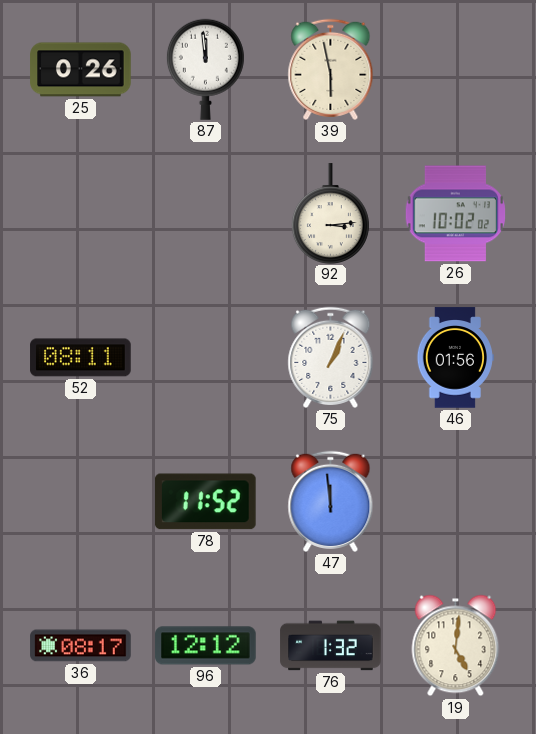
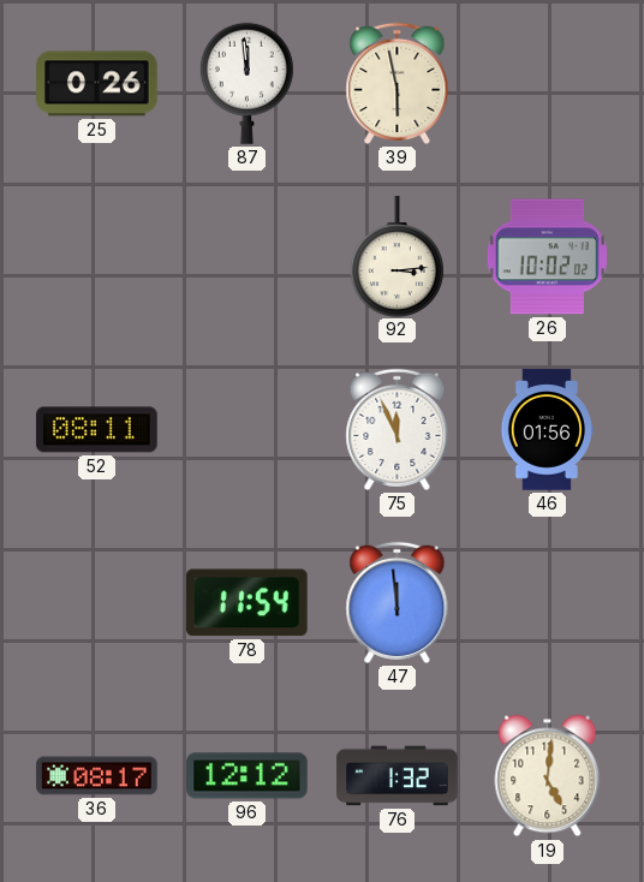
75: 1:04 -> 11:56
78: 11:52 -> 11:54
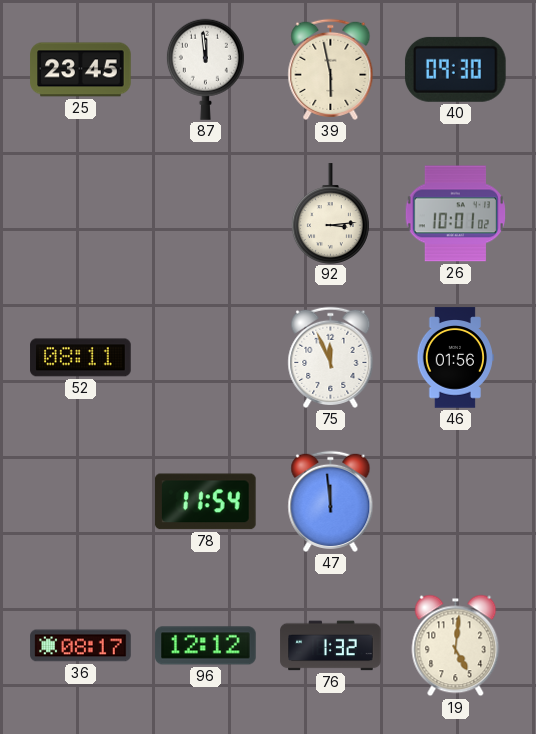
25: 0:26 -> 23:45
40: none -> 09:30
26: 10:02 -> 10:01
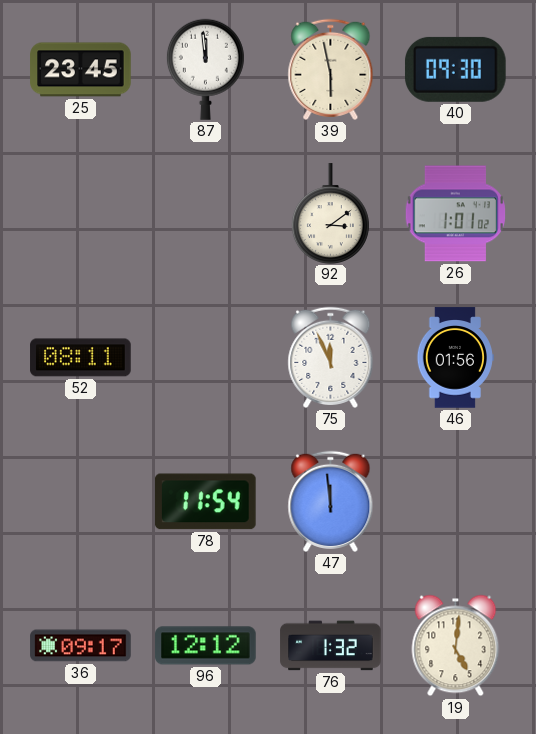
92: 3:14 -> 3:09
26: 10:01 -> 1:01
36: 08:17 -> 09:17
